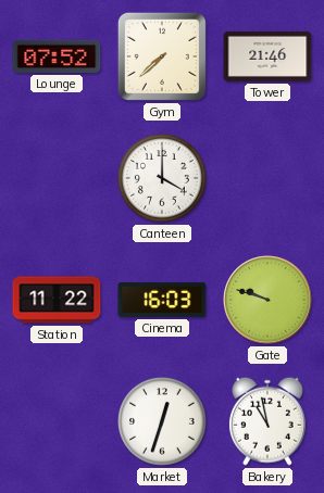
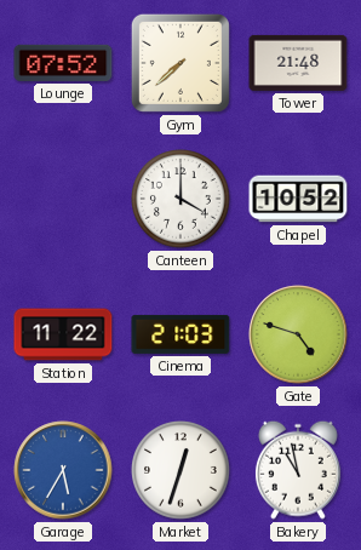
Tower: 21:46 -> 21:48
Chapel: none -> 10:52
Cinema: 16:03 -> 21:03
Gate: 9:48 -> 4:48
Garage: none -> 5:35
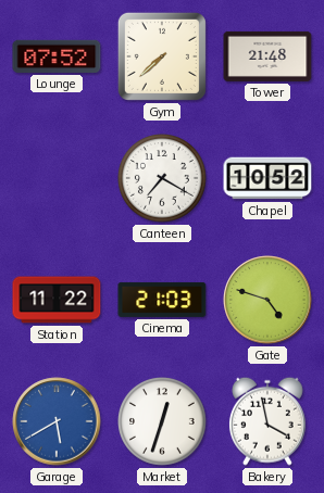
Canteen: 4:00 -> 7:20
Garage: 5:35 -> 5:40
Bakery: 10:58 -> 3:58
